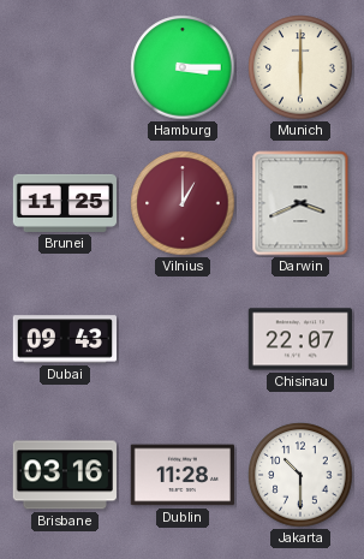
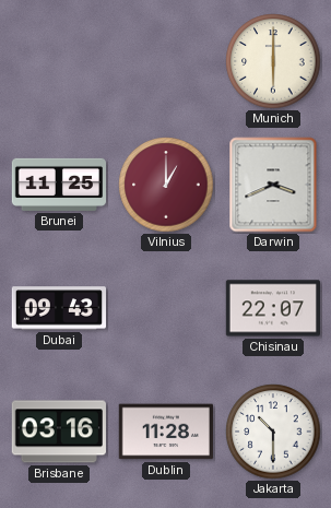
Hamburg: 3:15 -> none
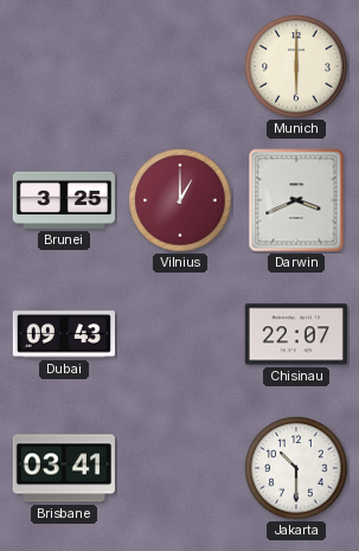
Brunei: 11:25 -> 3:25
Brisbane: 03:16 -> 03:41
Dublin: 11:28 -> none
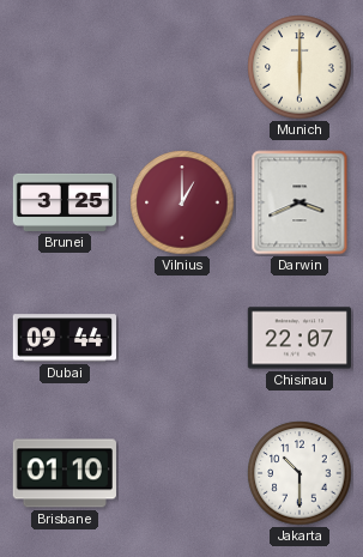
Dubai: 09:43 -> 09:44
Brisbane: 03:41 -> 01:10
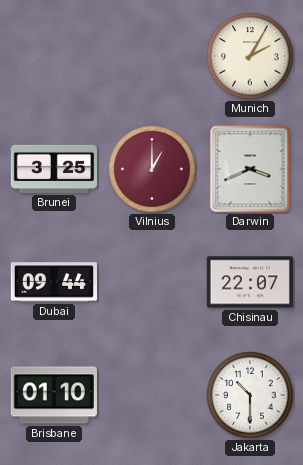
Munich: 6:00 -> 2:05
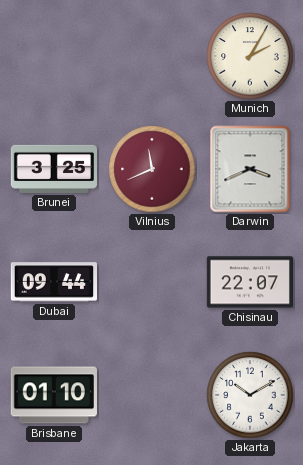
Vilnius: 1:00 -> 11:41
Jakarta: 10:30 -> 10:10
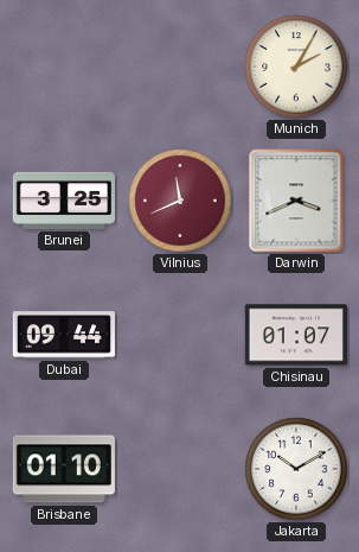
Chisinau: 22:07 -> 01:07
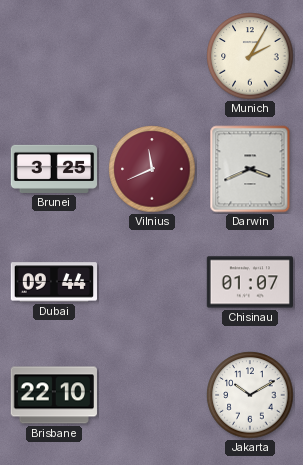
Brisbane: 01:10 -> 22:10
